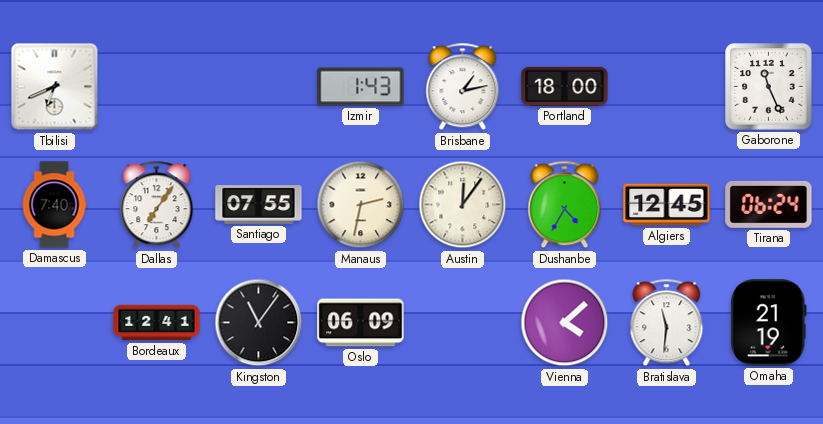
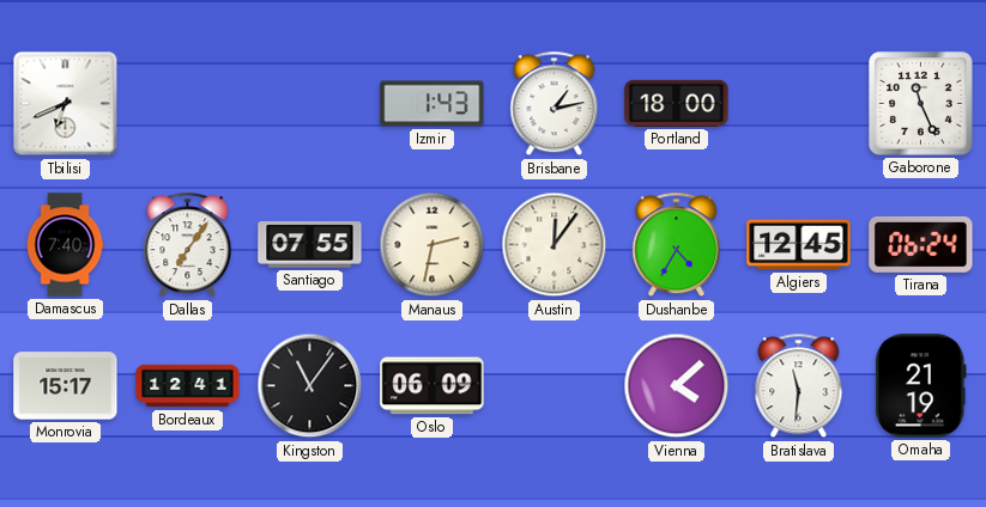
Monrovia: none -> 15:17
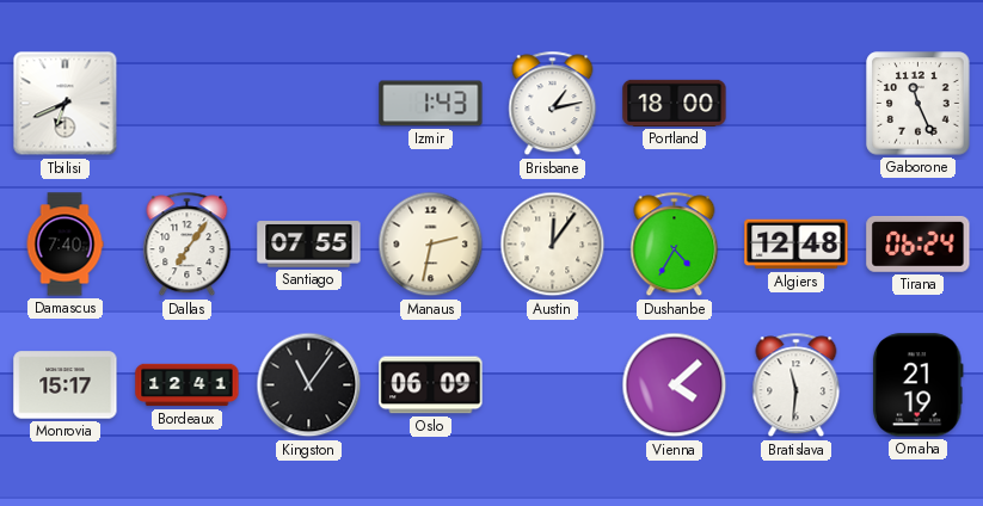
Algiers: 12:45 -> 12:48
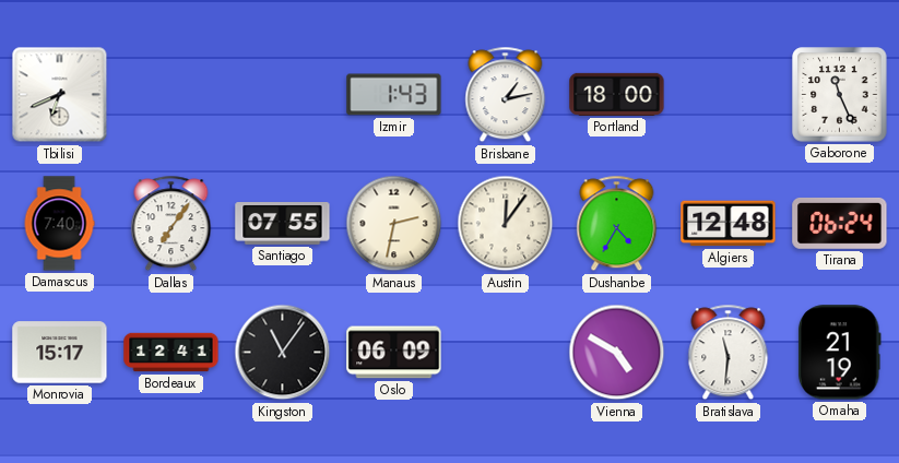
Vienna: 4:08 -> 4:50
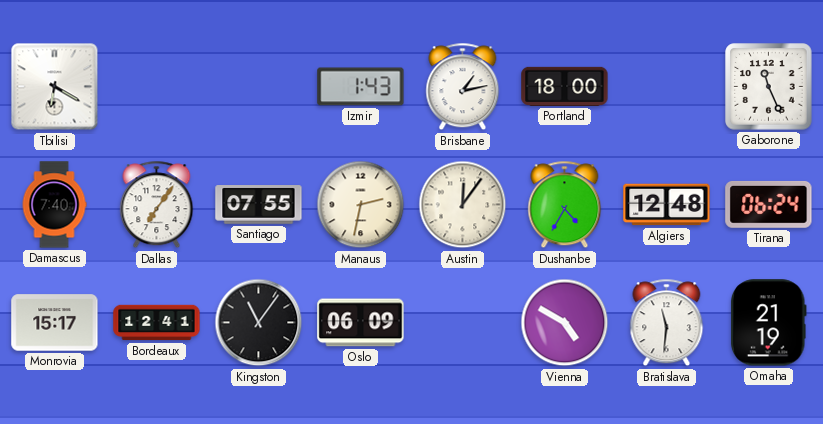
Tbilisi: 6:41 -> 6:20
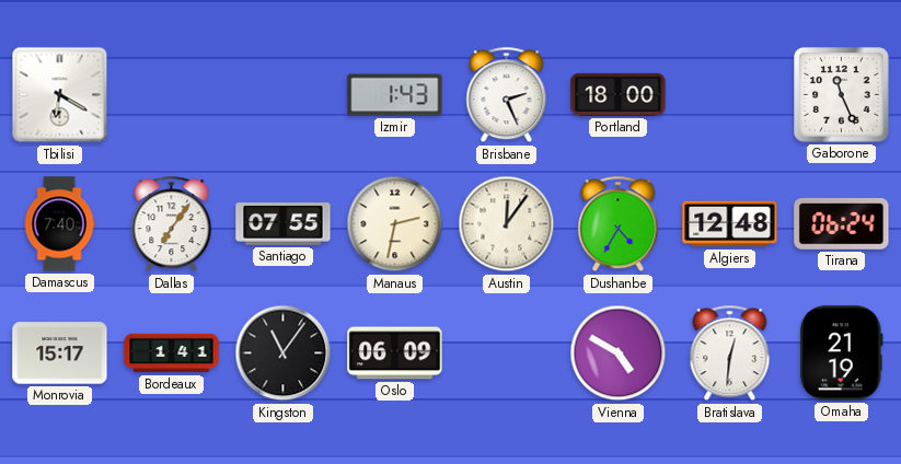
Brisbane: 1:13 -> 2:26
Bordeaux: 12:41 -> 1:41
Bratislava: 11:31 -> 12:31
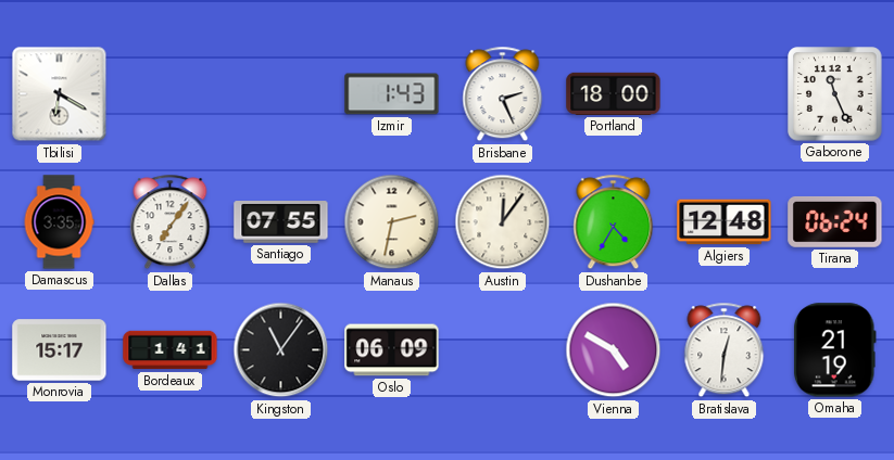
Damascus: 7:40 -> 3:35
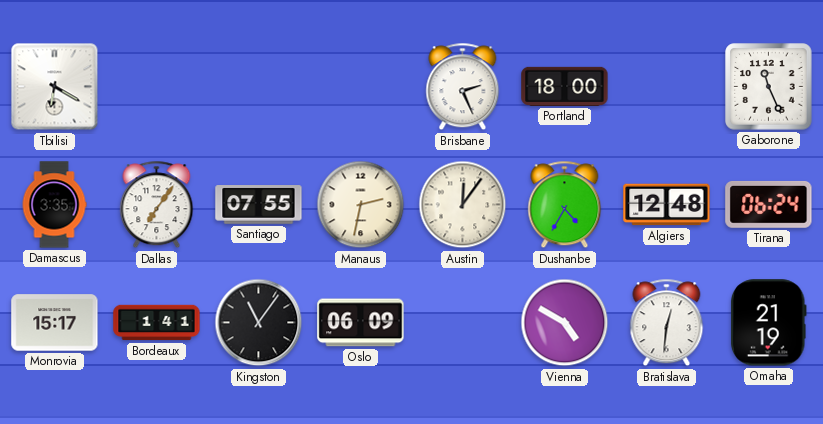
Izmir: 1:43 -> none
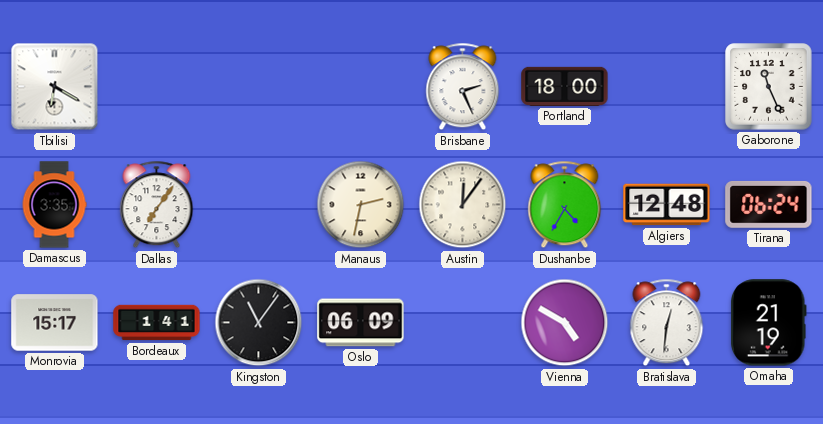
Santiago: 07:55 -> none
